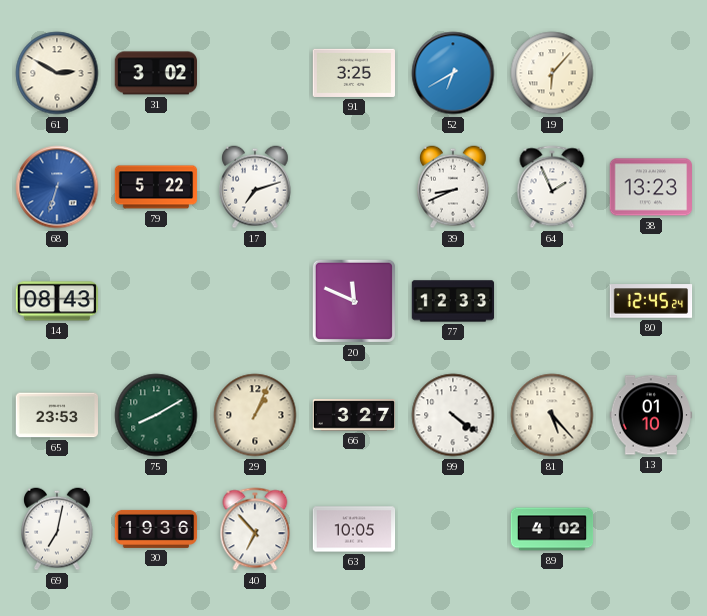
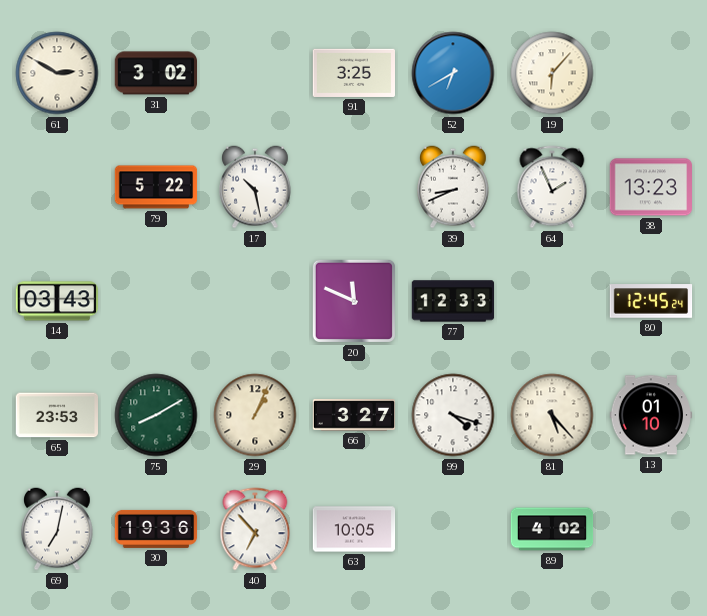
68: 6:33 -> none
17: 7:12 -> 10:28
14: 08:43 -> 03:43
99: 4:21 -> 4:18
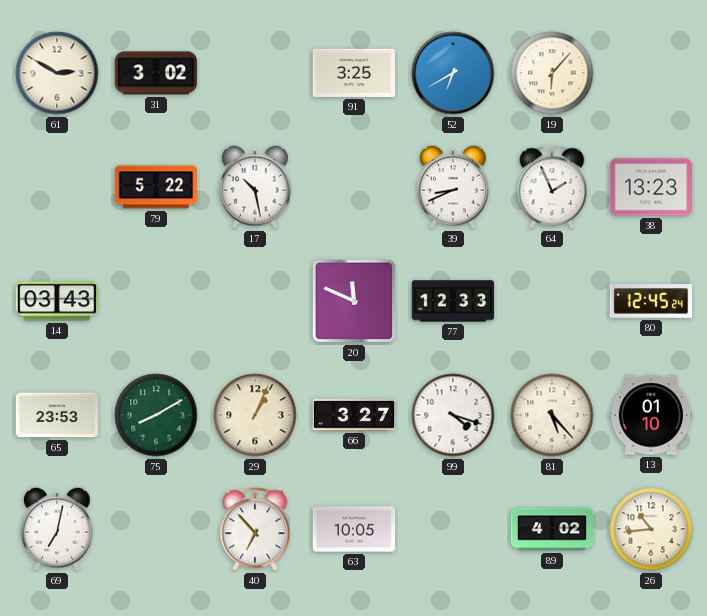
30: 19:36 -> none
26: none -> 10:44
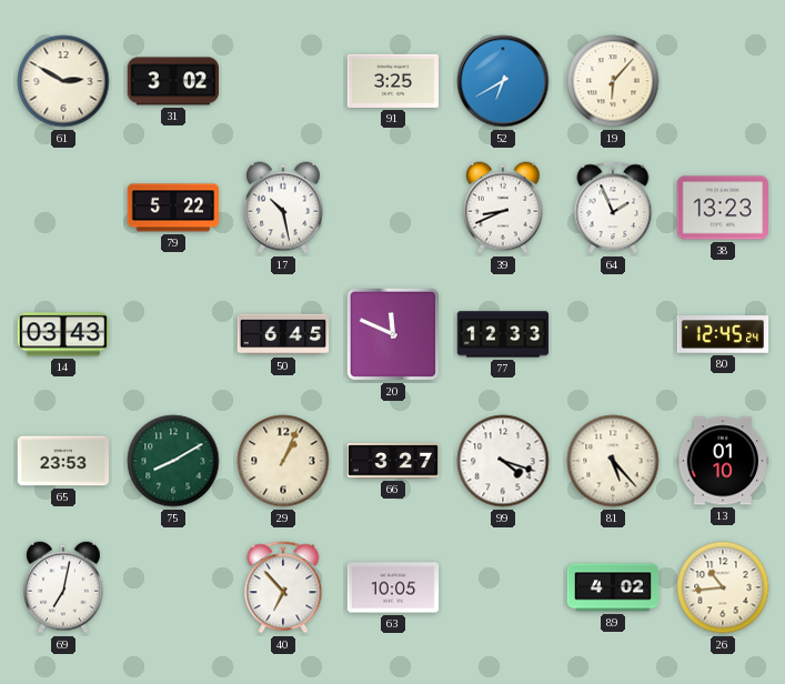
50: none -> 6:45
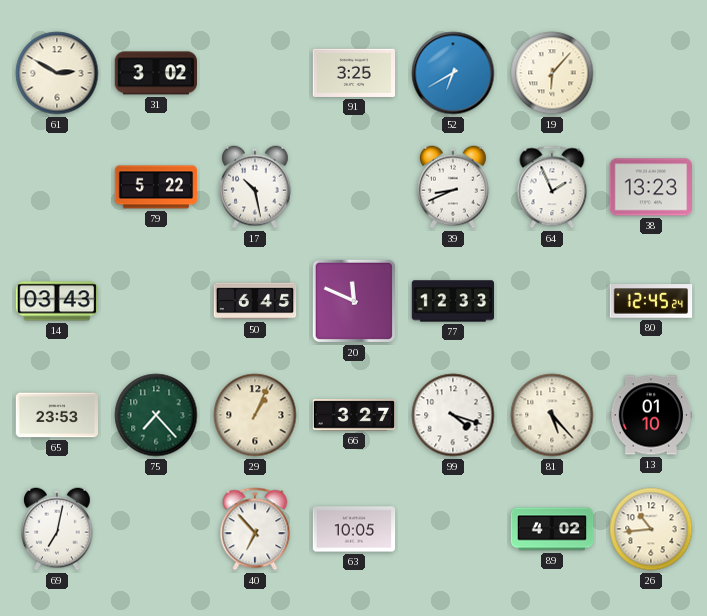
75: 8:10 -> 7:23
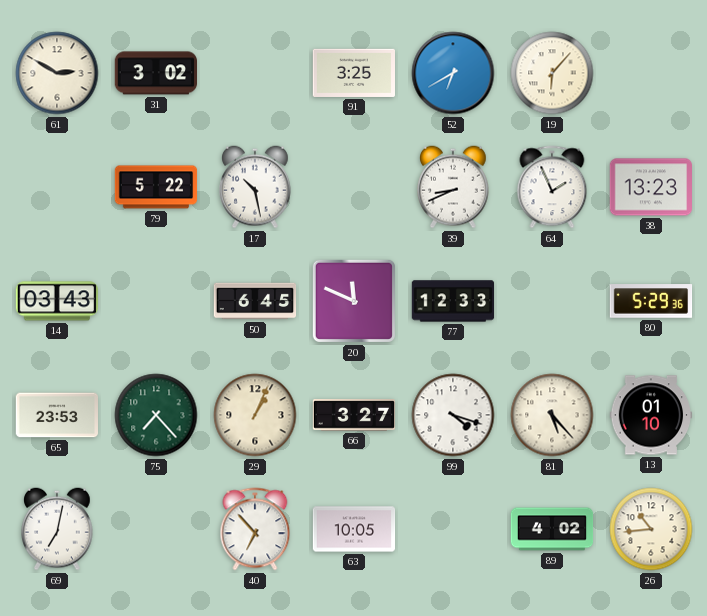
80: 12:45 -> 5:29
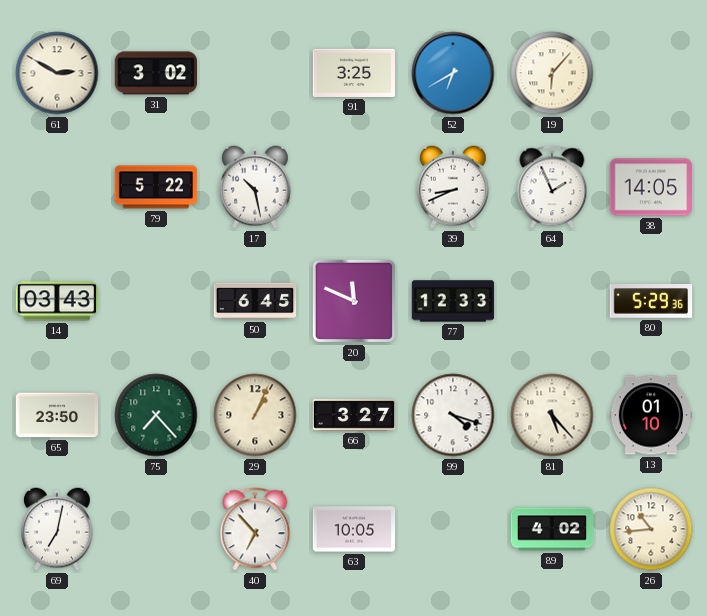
38: 13:23 -> 14:05
65: 23:53 -> 23:50
